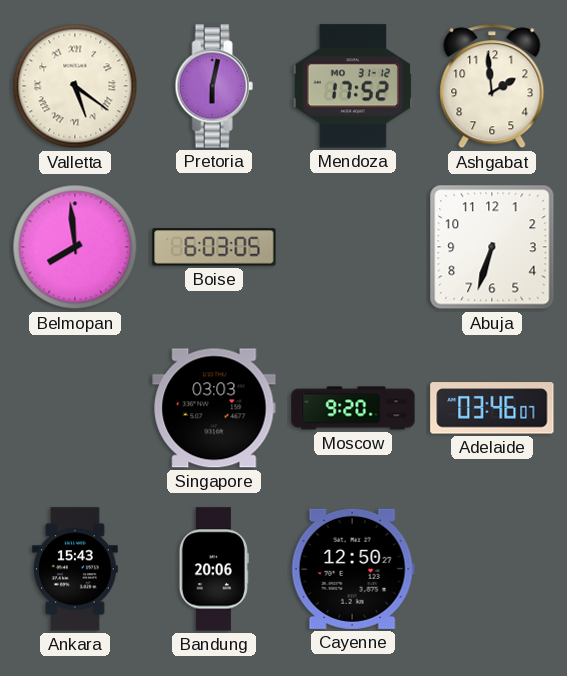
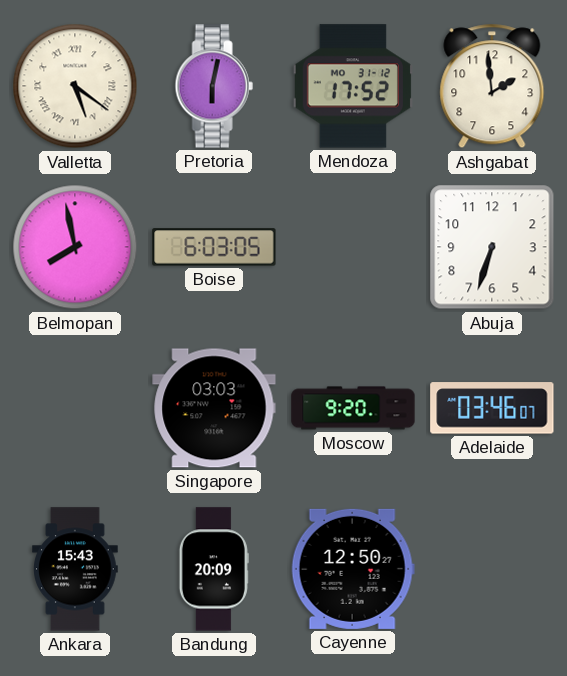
Belmopan: 7:59 -> 7:58
Bandung: 20:06 -> 20:09
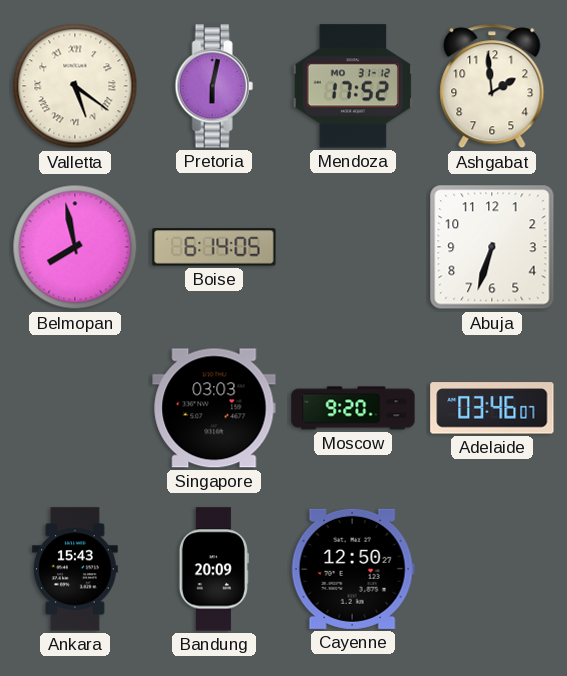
Boise: 6:03 -> 6:14
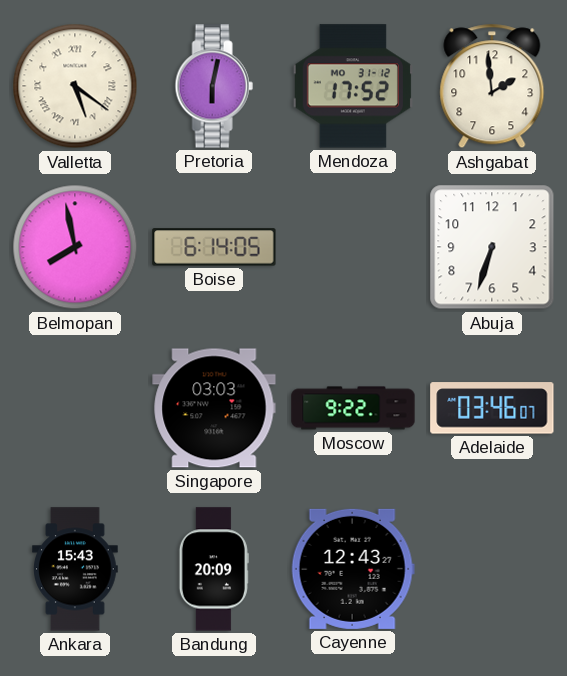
Moscow: 9:20 -> 9:22
Cayenne: 12:50 -> 12:43
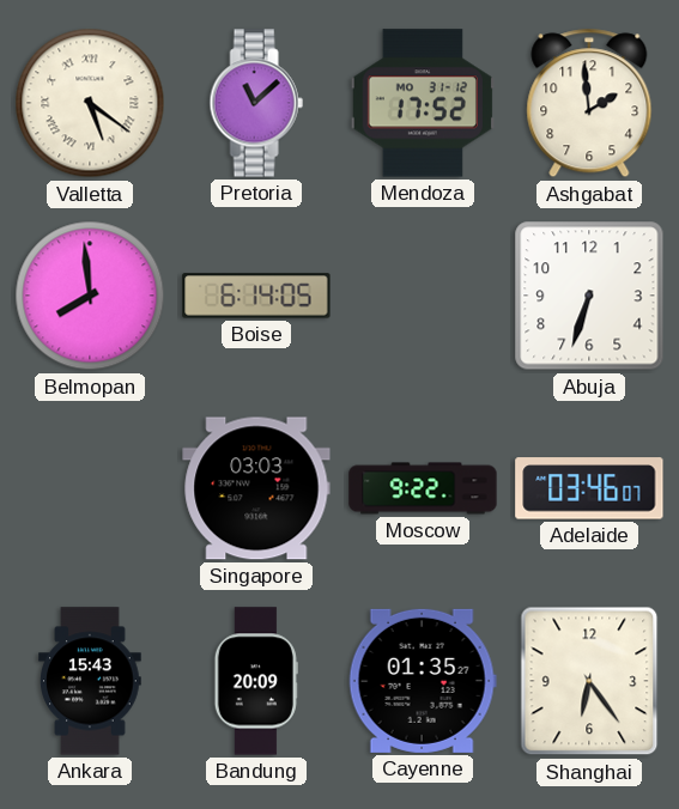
Pretoria: 6:02 -> 11:08
Belmopan: 7:58 -> 7:59
Cayenne: 12:43 -> 01:35
Shanghai: none -> 6:24
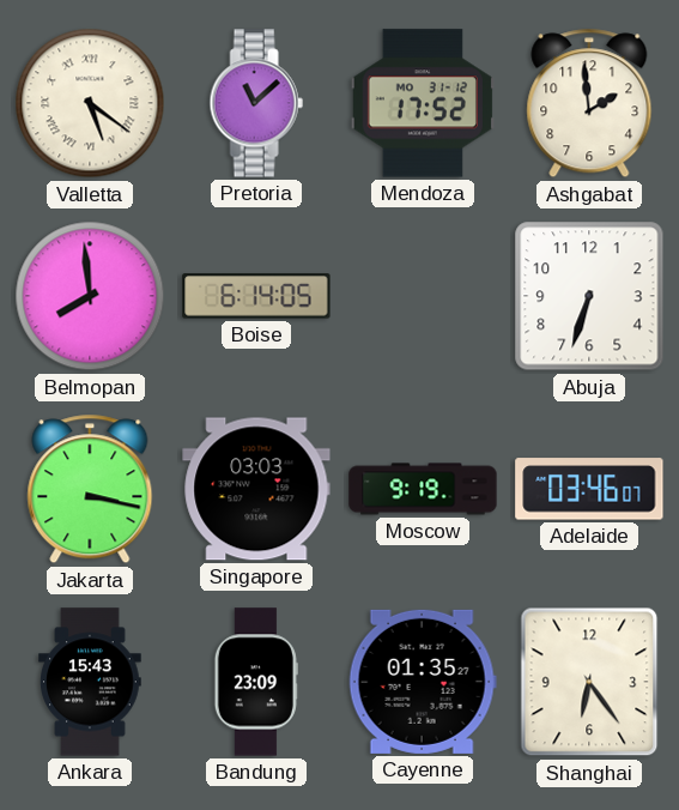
Jakarta: none -> 3:17
Moscow: 9:22 -> 9:19
Bandung: 20:09 -> 23:09
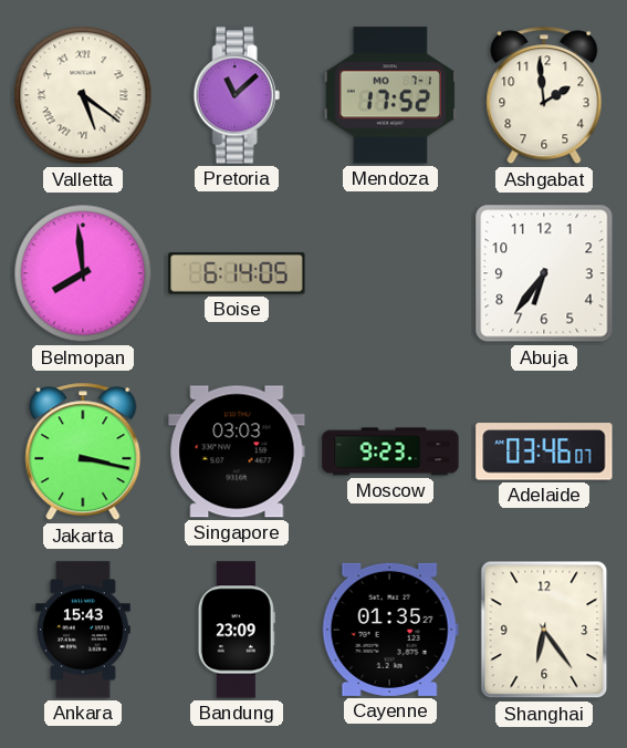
Mendoza date: MO 31-12 -> MO 7-1
Abuja: 6:33 -> 6:36
Moscow: 9:19 -> 9:23
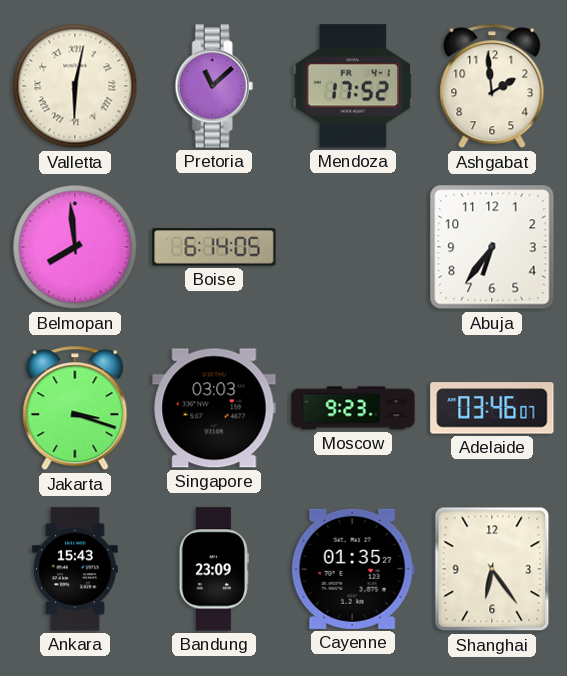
Valletta: 5:21 -> 6:02
Mendoza date: MO 7-1 -> FR 4-1
Jakarta: 3:17 -> 3:18
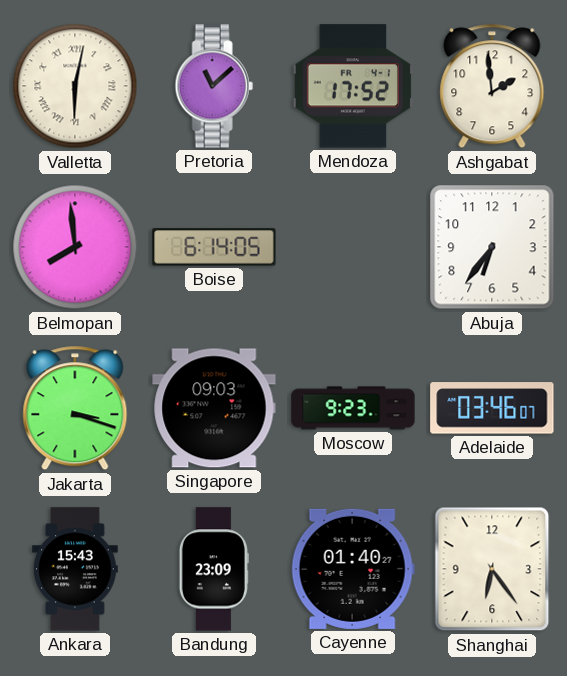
Singapore: 03:03 -> 09:03
Cayenne: 01:35 -> 01:40
